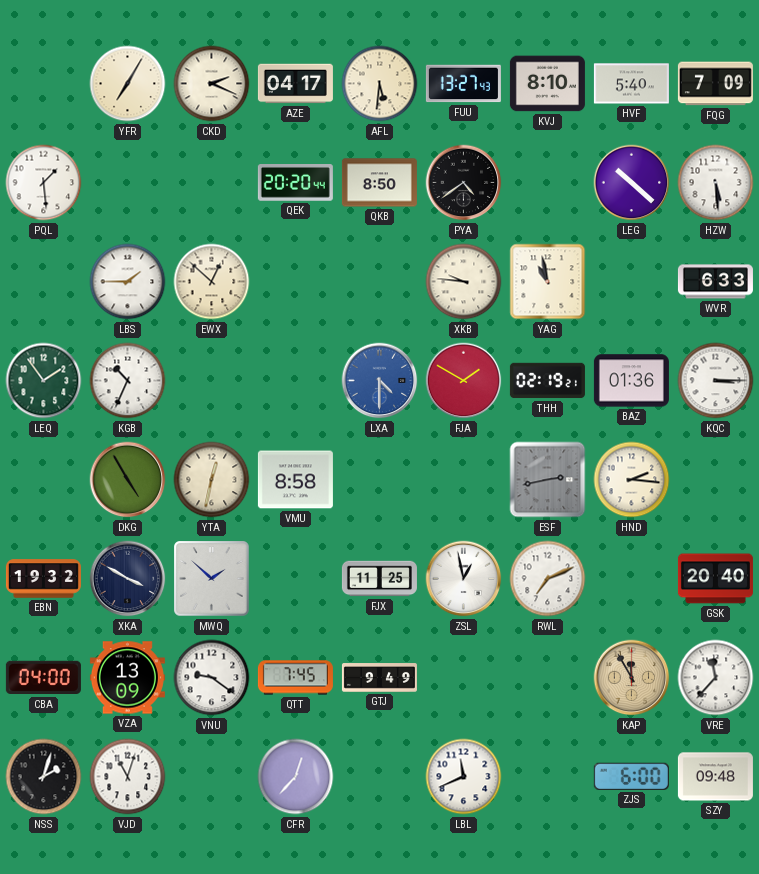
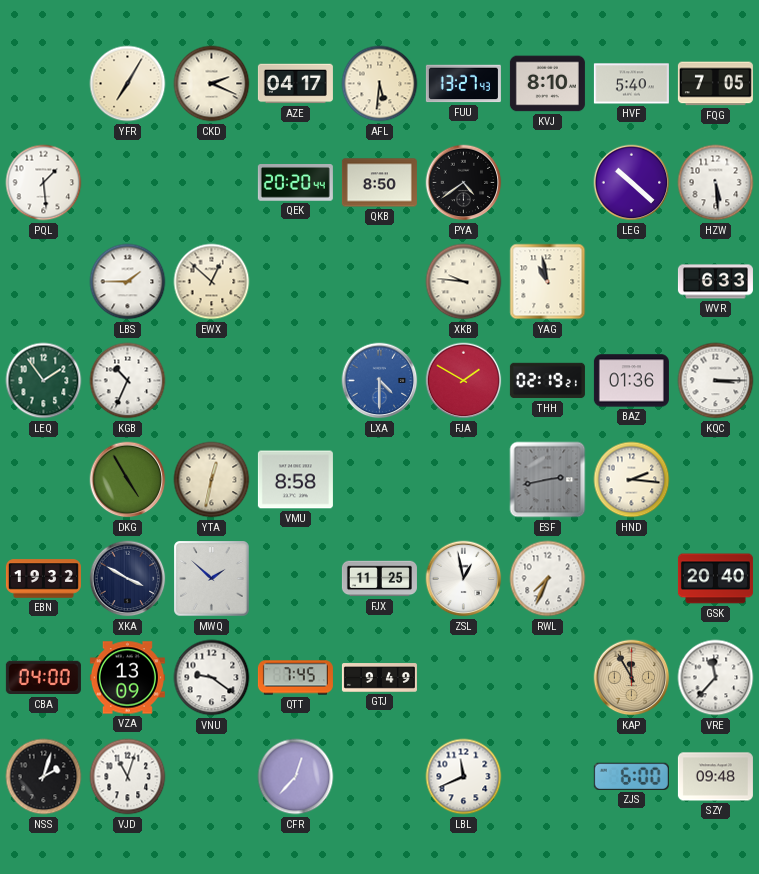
FQG: 7:09 -> 7:05
RWL: 7:11 -> 7:34
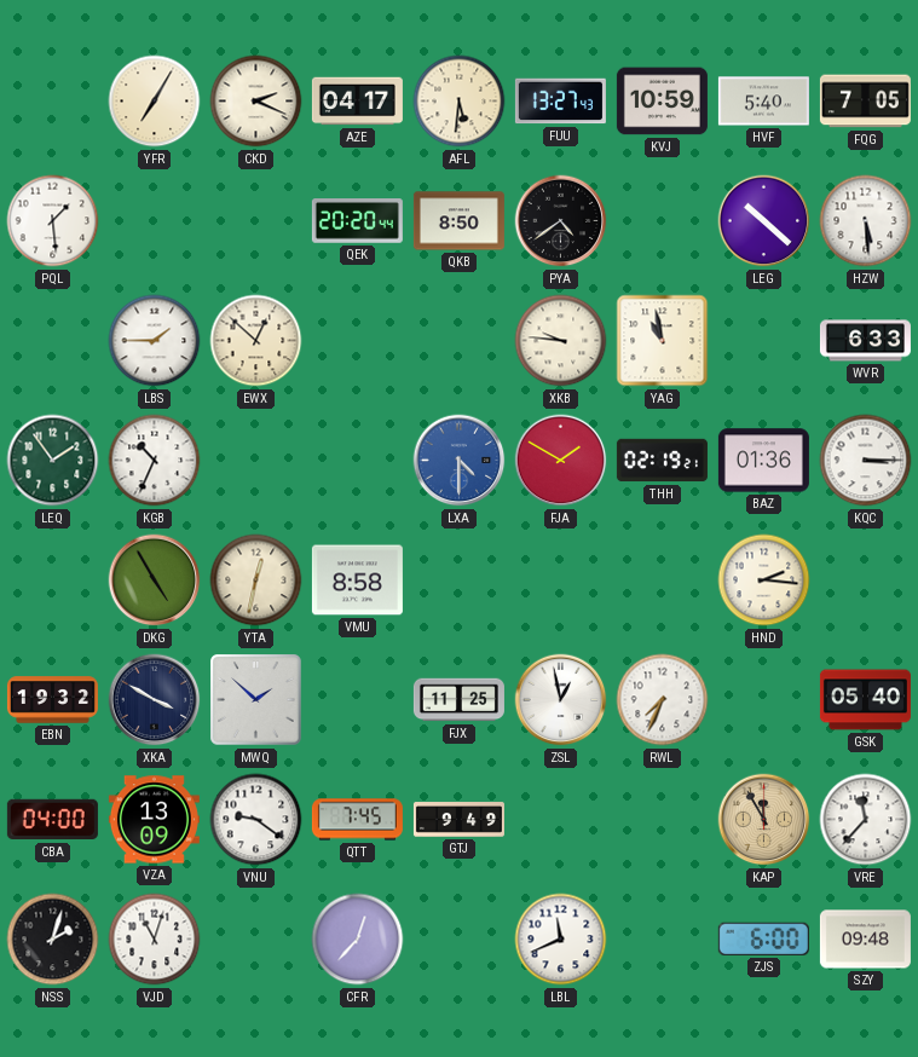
KVJ: 8:10 -> 10:59
ESF: 2:43 -> none
GSK: 20:40 -> 05:40
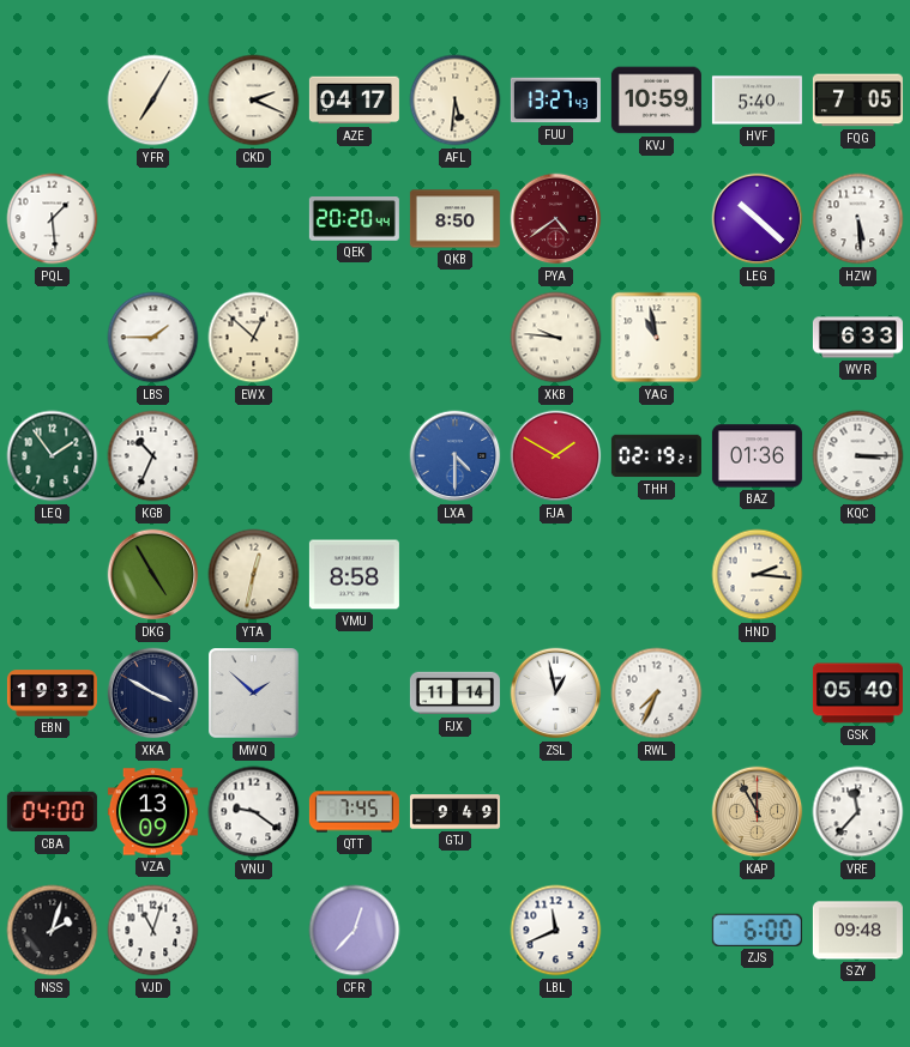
PYA dial: black -> burgundy
FJX: 11:25 -> 11:14
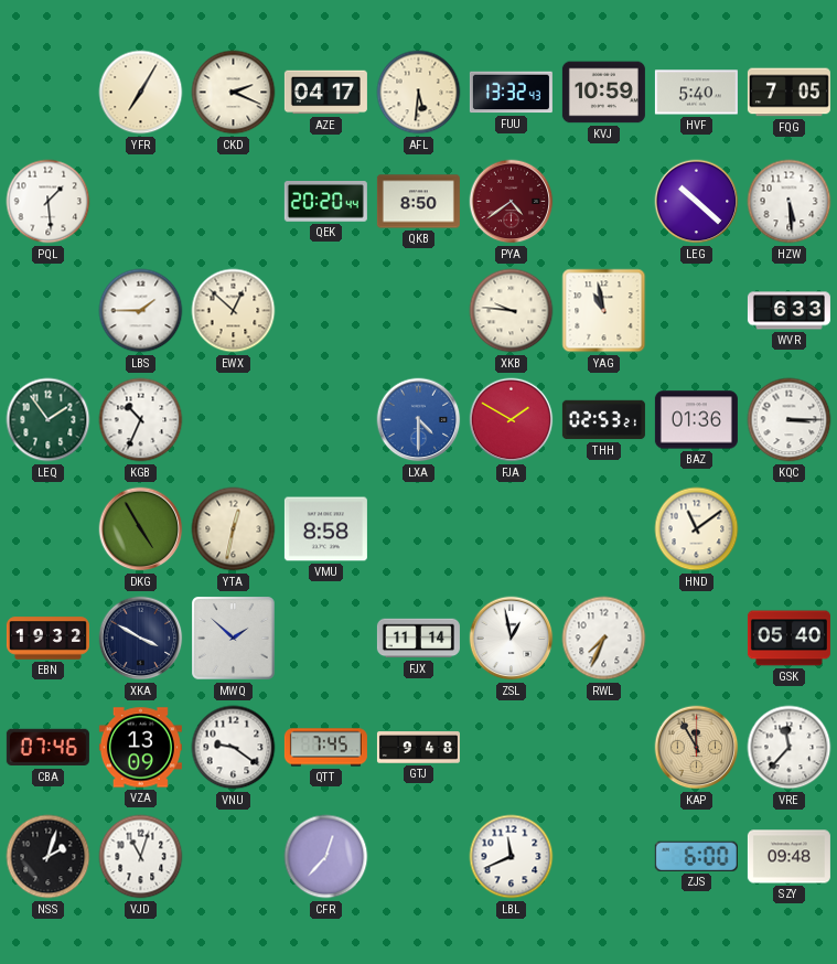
FUU: 13:27 -> 13:32
THH: 02:19 -> 02:53
HND: 2:16 -> 11:09
CBA: 04:00 -> 07:46
GTJ: 9:49 -> 9:48
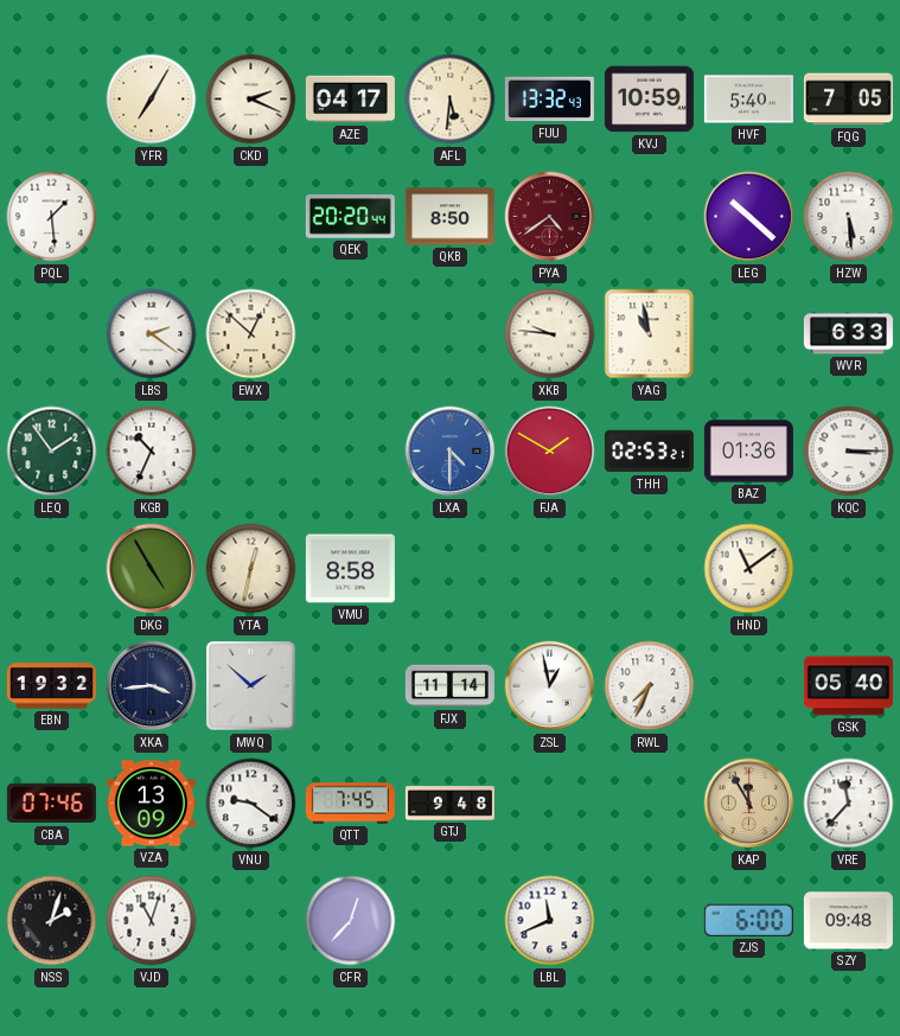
LBS: 1:45 -> 2:21
XKA: 3:50 -> 3:44
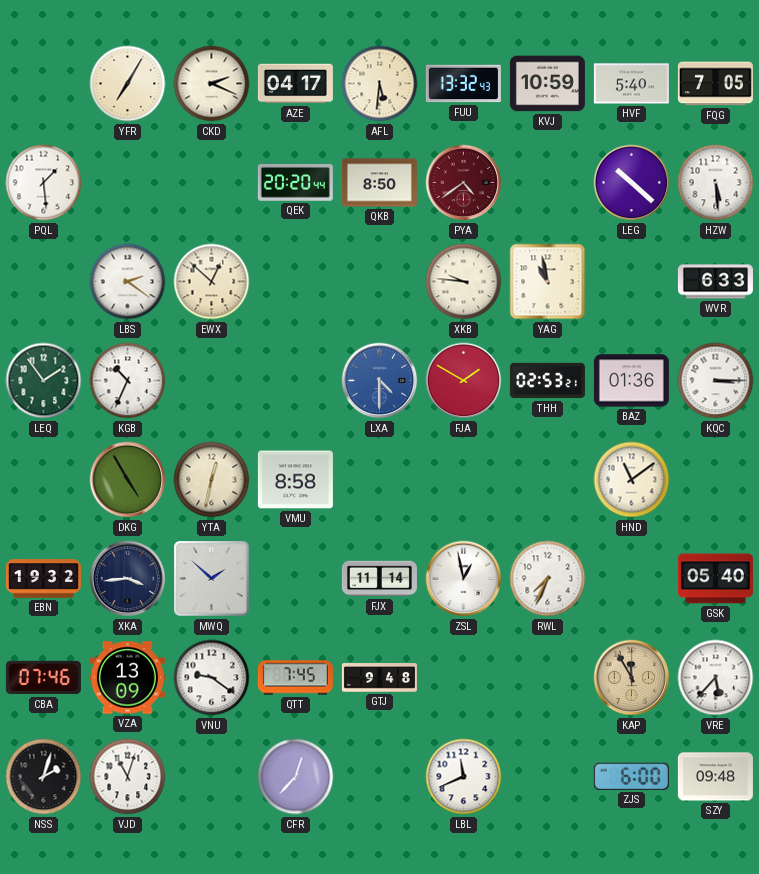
VRE: 11:37 -> 5:37
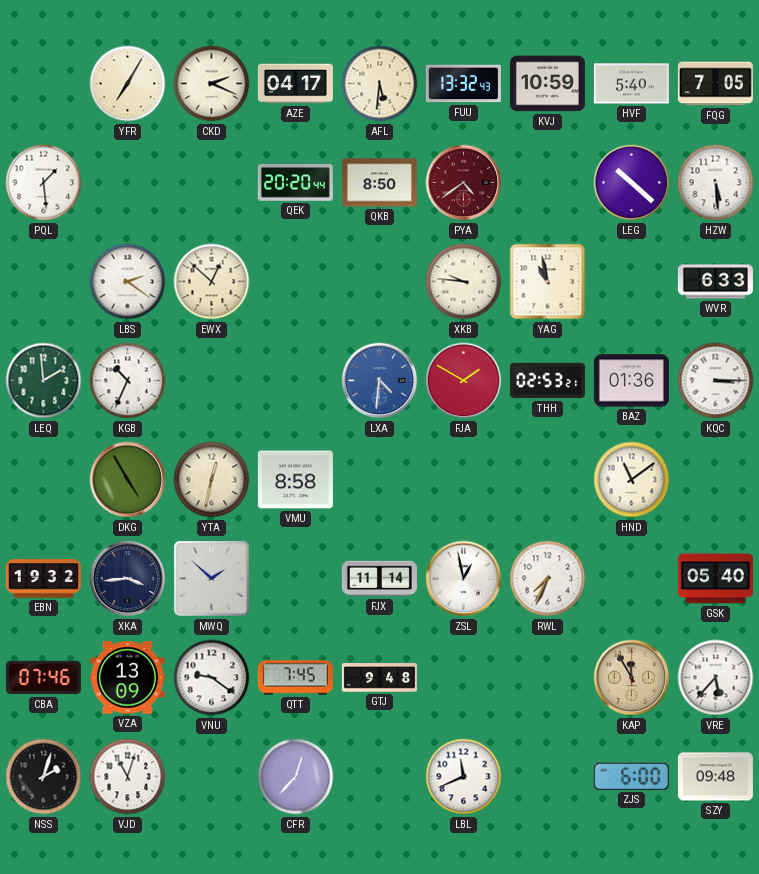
LEQ: 1:54 -> 1:59
LXA: 4:30 -> 4:31
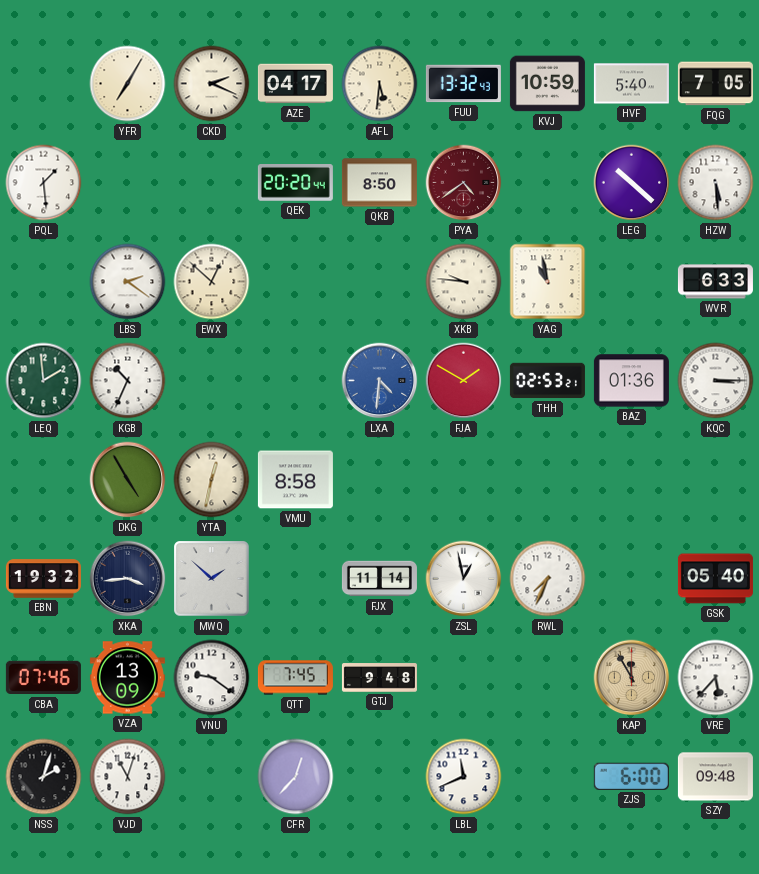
HND: 11:09 -> none
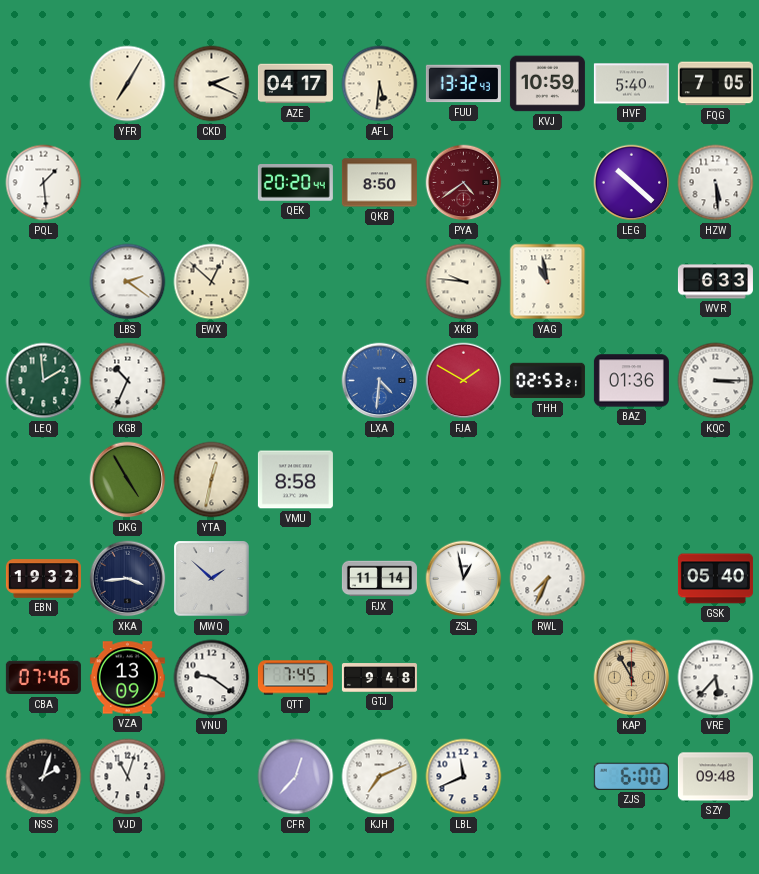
KJH: none -> 7:11
